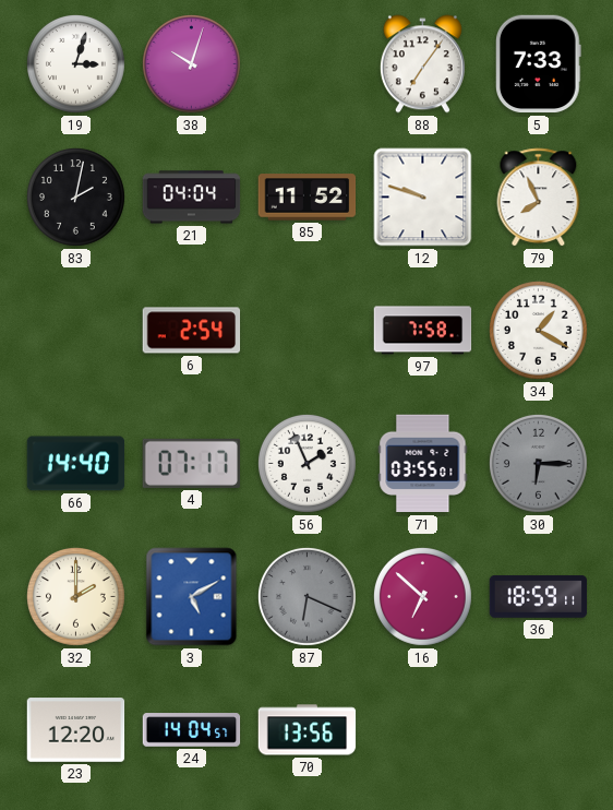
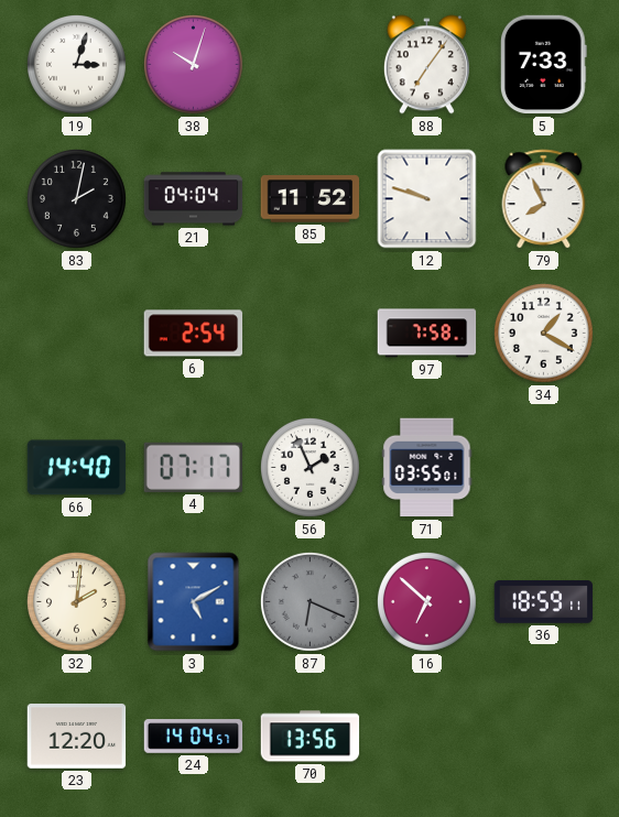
30: 6:15 -> none
32: 2:00 -> 2:01
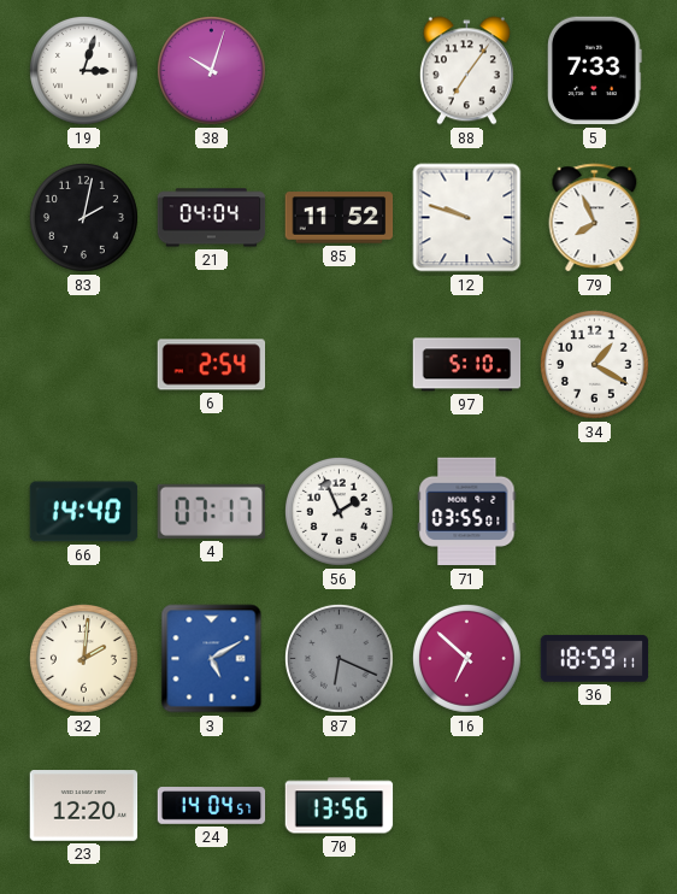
97: 7:58 -> 5:10
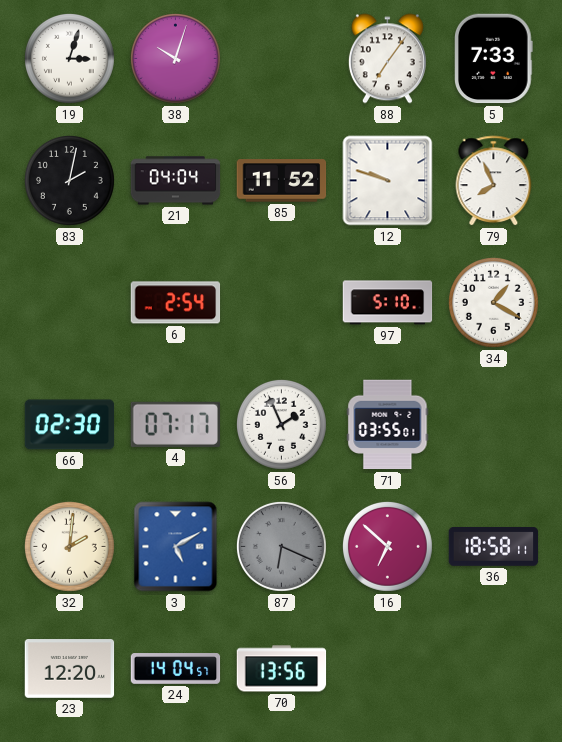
66: 14:40 -> 02:30
36: 18:59 -> 18:58
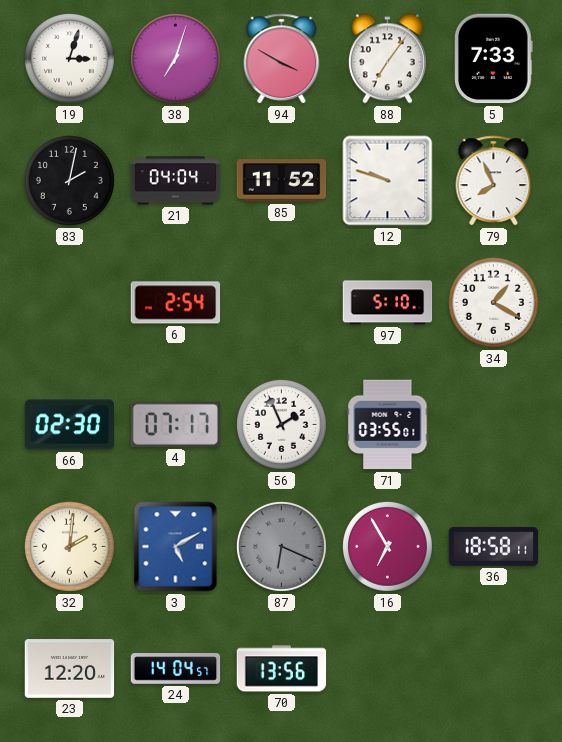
38: 10:03 -> 7:03
94: none -> 3:50
16: 6:52 -> 6:55
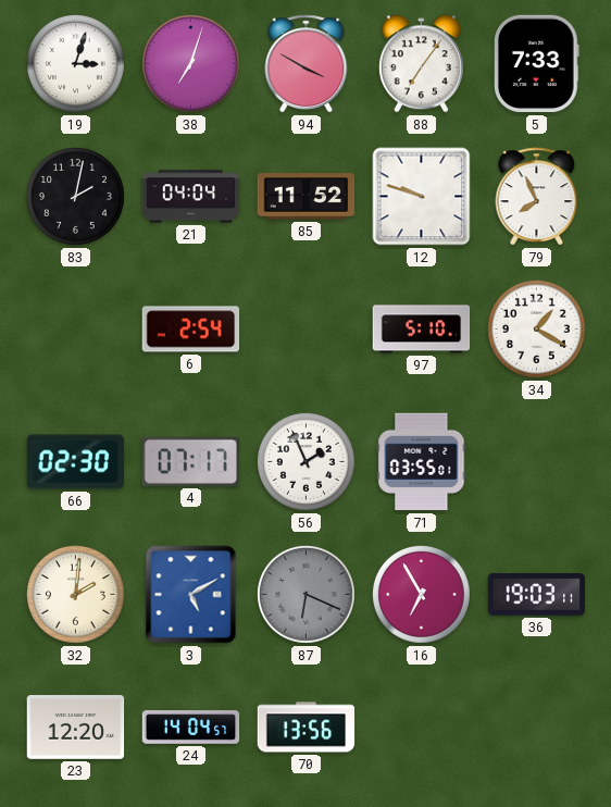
36: 18:58 -> 19:03
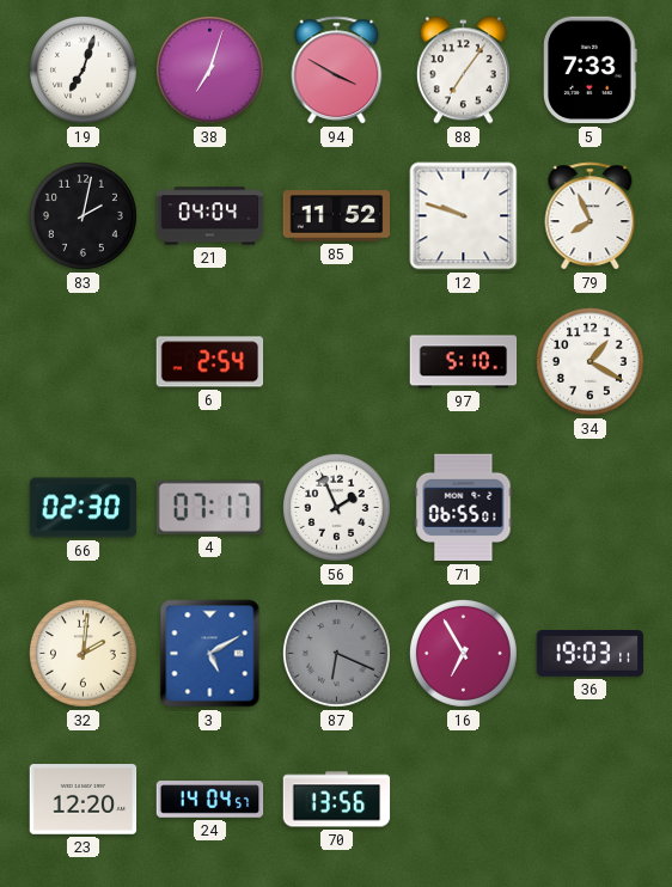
19: 3:03 -> 7:03
71: 03:55 -> 06:55
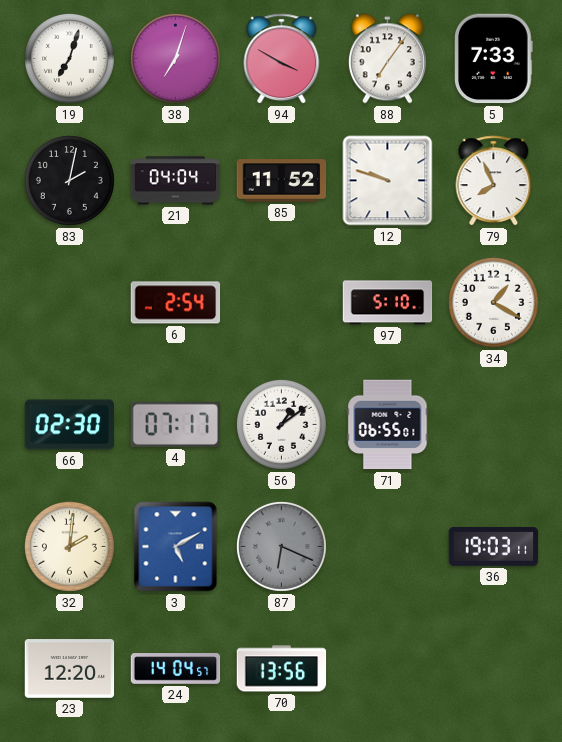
56: 1:56 -> 1:09
16: 6:55 -> none
